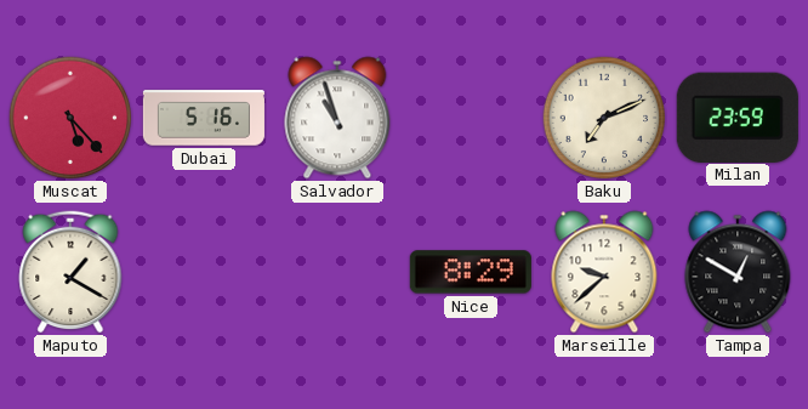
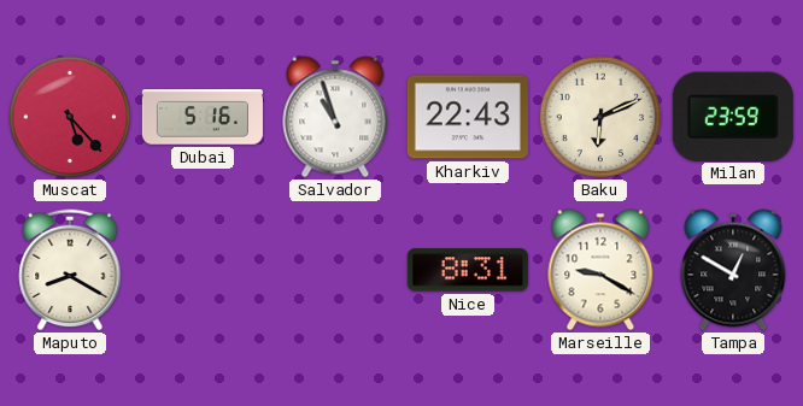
Kharkiv: none -> 22:43
Baku: 7:11 -> 6:11
Maputo: 1:20 -> 8:20
Nice: 8:29 -> 8:31
Marseille: 9:38 -> 9:20
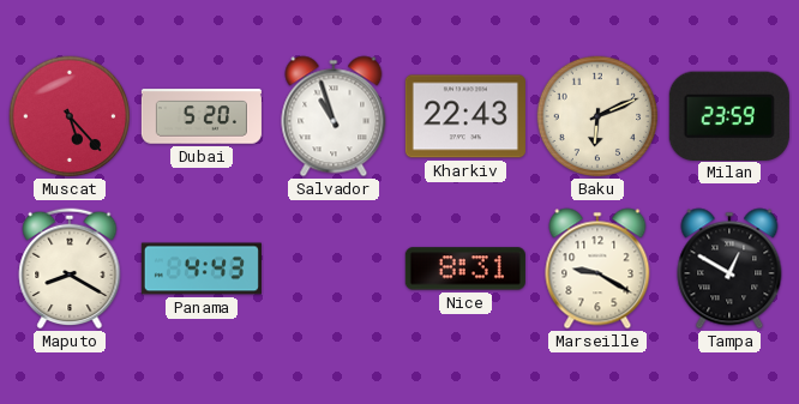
Dubai: 5:16 -> 5:20
Panama: none -> 4:43
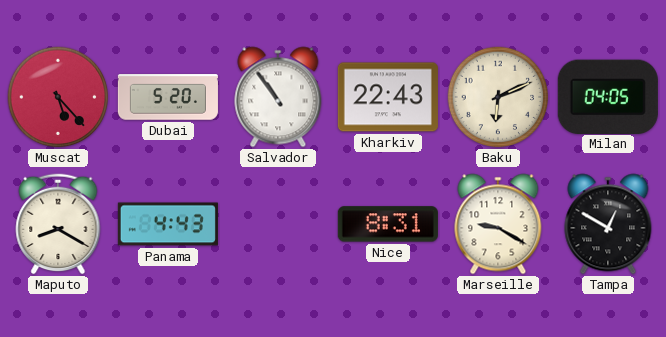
Salvador: 10:57 -> 10:54
Milan: 23:59 -> 04:05
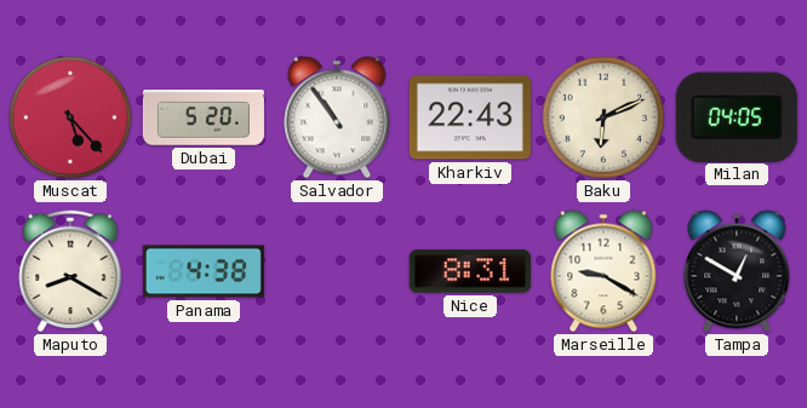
Panama: 4:43 -> 4:38
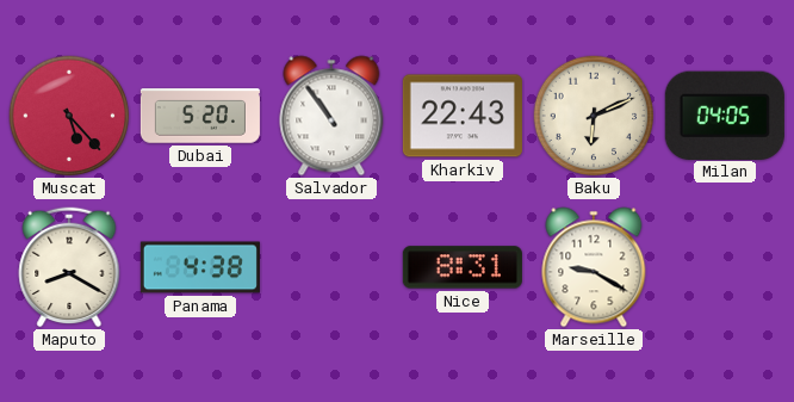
Tampa: 12:50 -> none
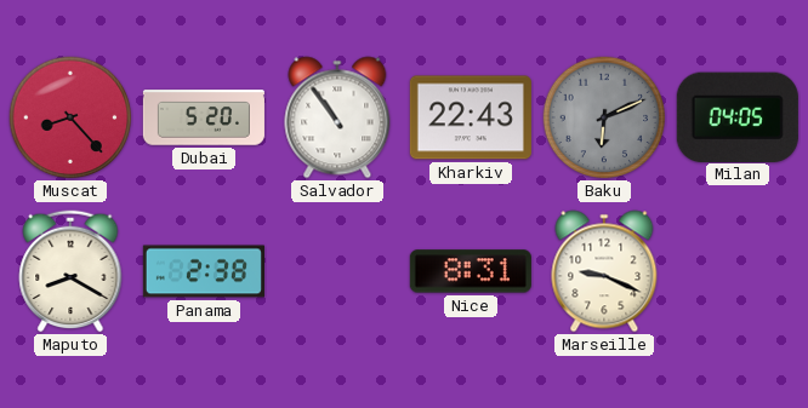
Muscat: 5:23 -> 8:23
Baku dial: cream -> grey
Panama: 4:38 -> 2:38
Marseille: 9:20 -> 9:19
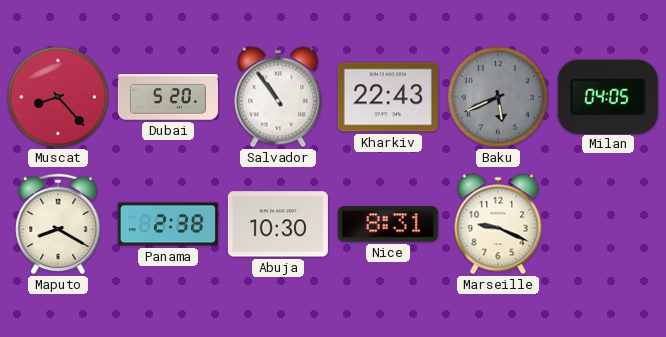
Baku: 6:11 -> 5:41
Abuja: none -> 10:30
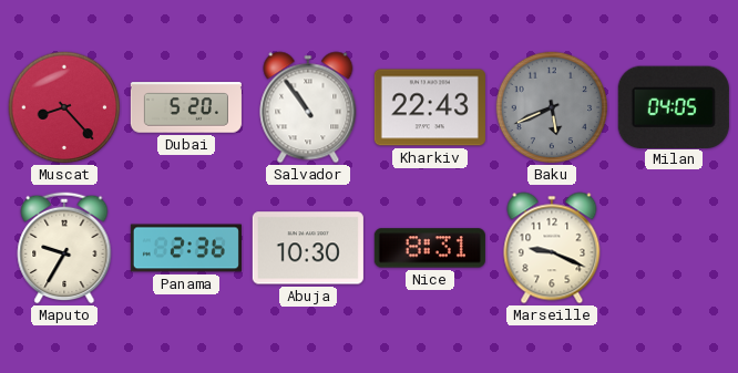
Maputo: 8:20 -> 9:35
Panama: 2:38 -> 2:36
